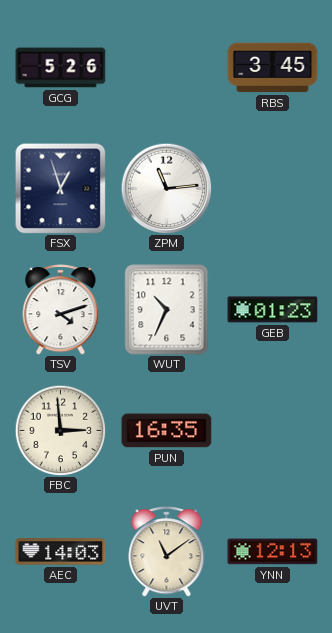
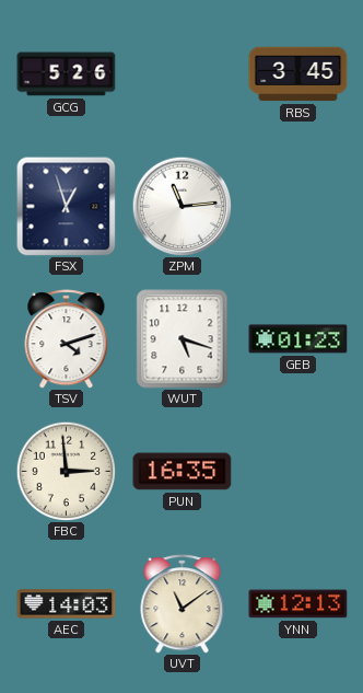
WUT: 10:34 -> 5:18
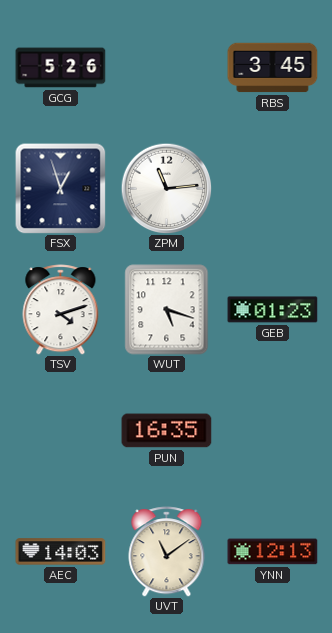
FBC: 2:59 -> none
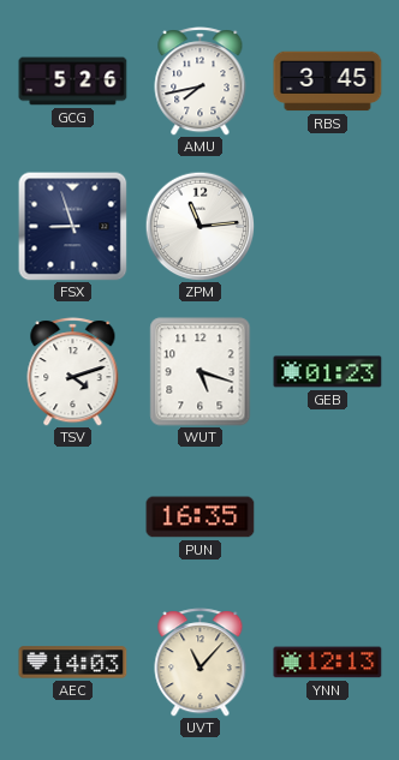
AMU: none -> 7:43
FSX: 12:57 -> 8:57
UVT: 11:09 -> 11:07
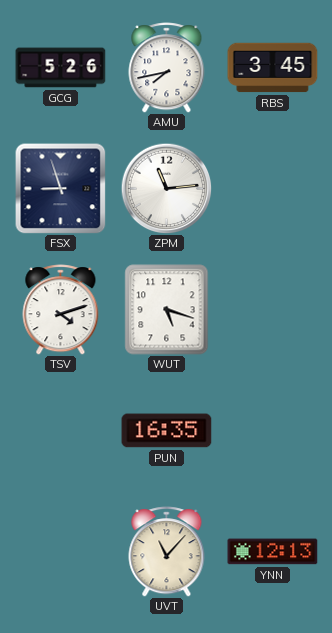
GEB: 01:23 -> none
AEC: 14:03 -> none
